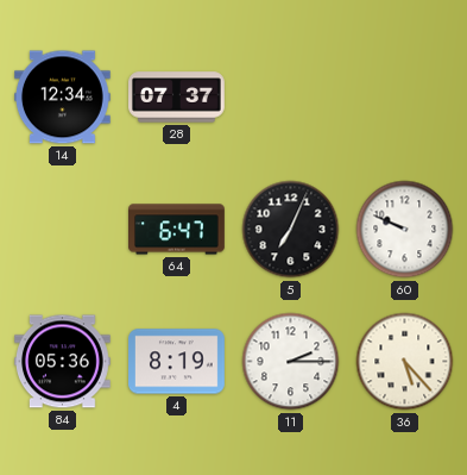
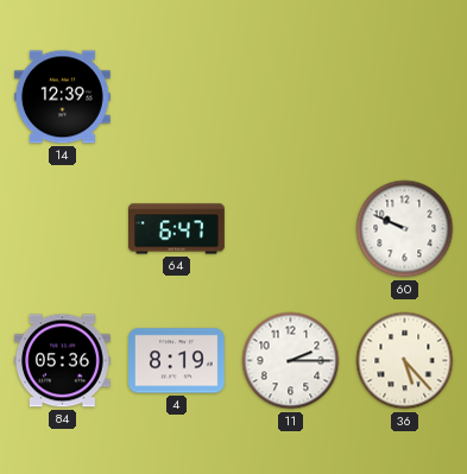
14: 12:34 -> 12:39
28: 07:37 -> none
5: 7:04 -> none
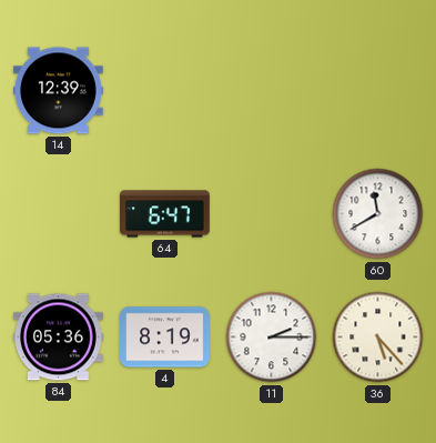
60: 9:49 -> 11:40
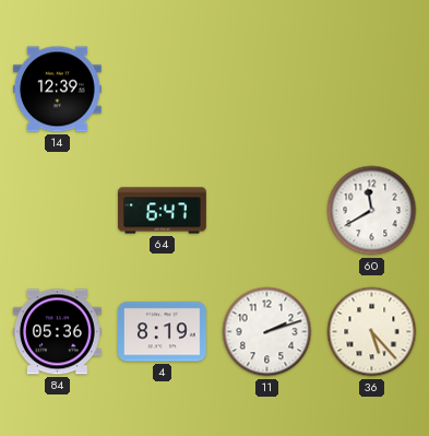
11: 2:15 -> 2:12
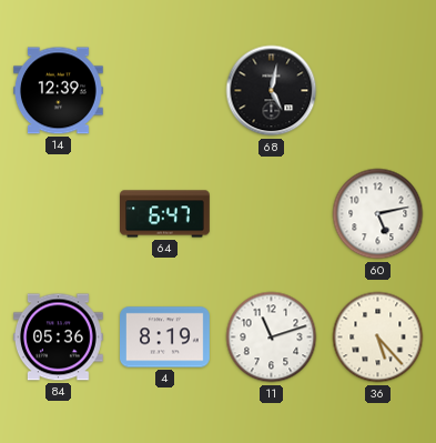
68: none -> 5:02
60: 11:40 -> 5:13
11: 2:12 -> 11:12
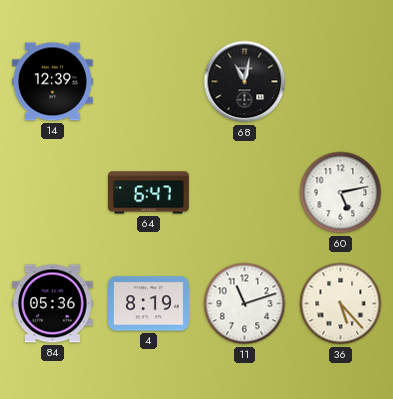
68: 5:02 -> 11:02
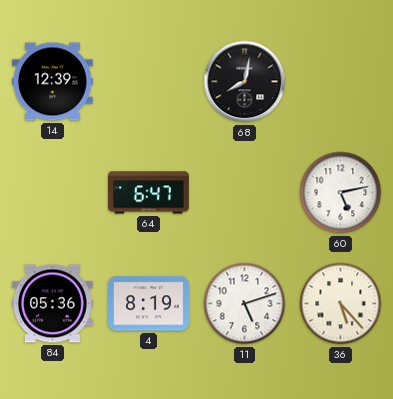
68: 11:02 -> 8:02
11: 11:12 -> 5:12
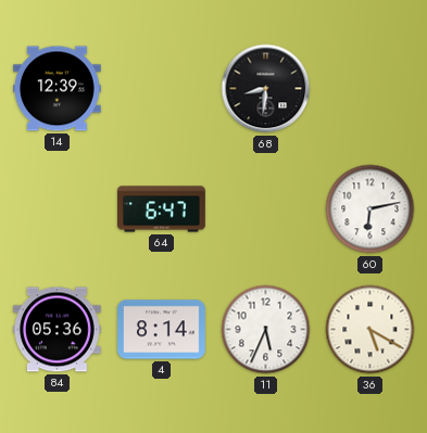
68: 8:02 -> 8:31
60: 5:13 -> 6:13
4: 8:19 -> 8:14
11: 5:12 -> 5:34
36: 5:23 -> 5:20
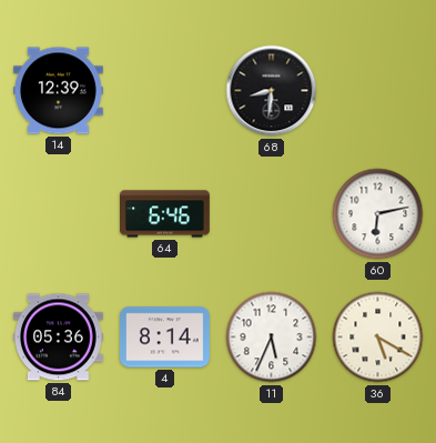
64: 6:47 -> 6:46
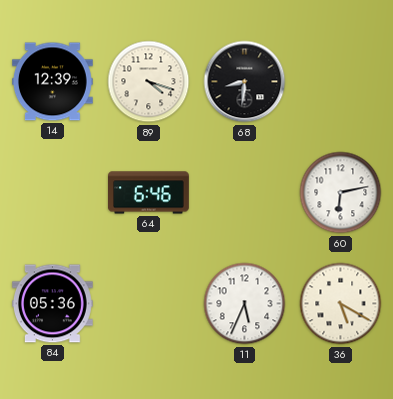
89: none -> 4:18
4: 8:14 -> none
